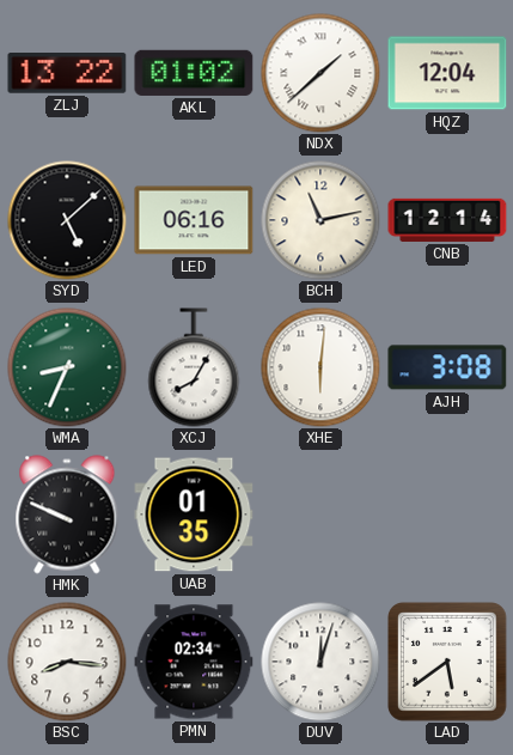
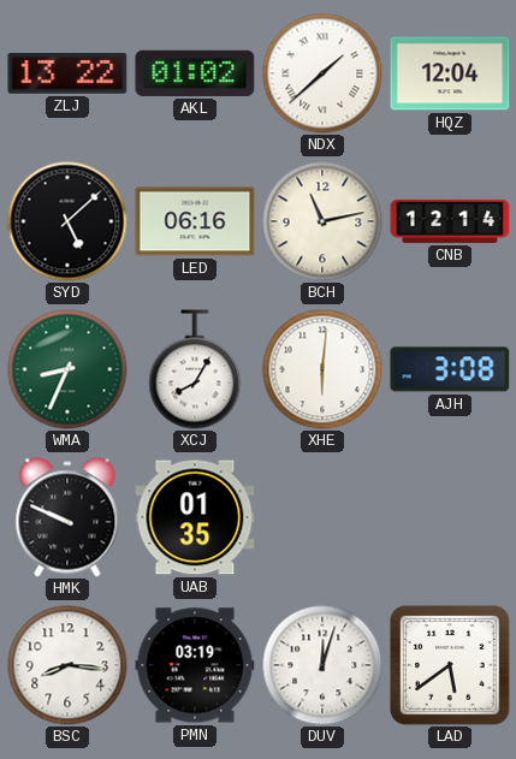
PMN: 02:34 -> 03:19
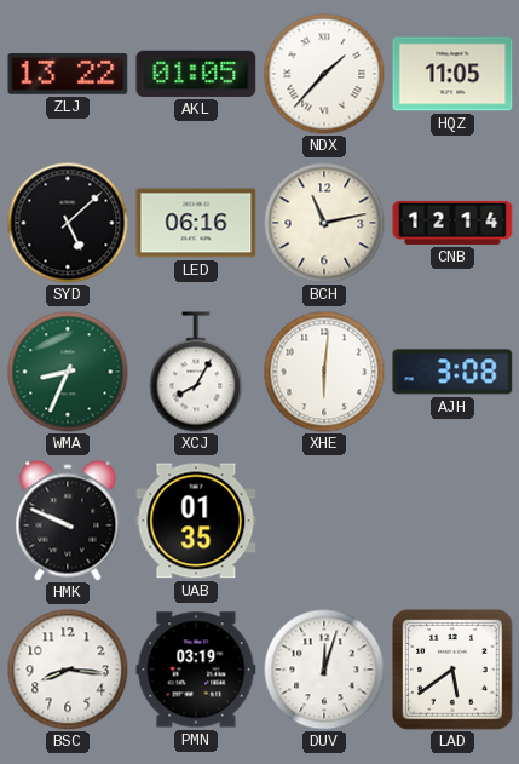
AKL: 01:02 -> 01:05
NDX: 1:38 -> 1:37
HQZ: 12:04 -> 11:05
